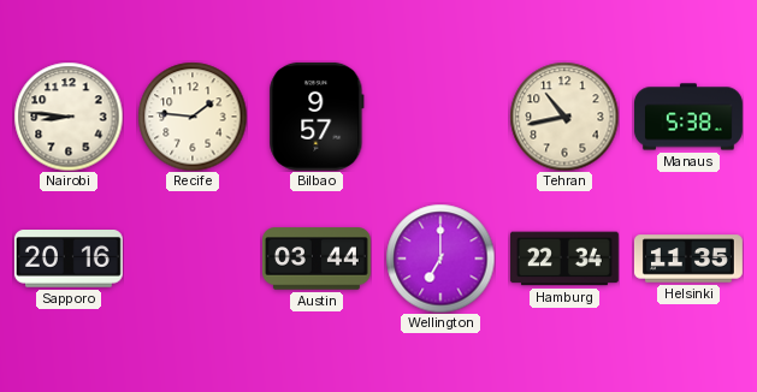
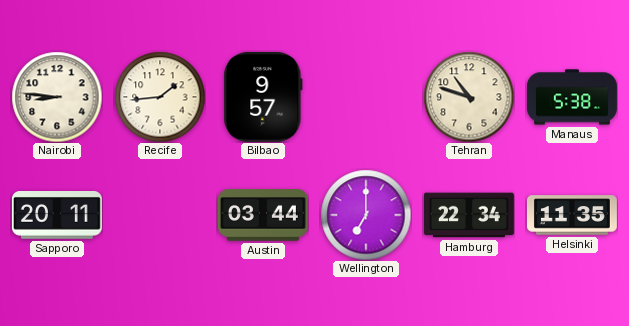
Recife: 1:46 -> 1:44
Tehran: 10:43 -> 10:48
Sapporo: 20:16 -> 20:11
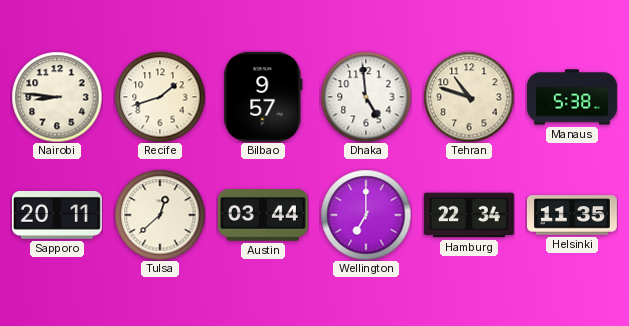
Recife: 1:44 -> 1:42
Dhaka: none -> 4:59
Tulsa: none -> 12:38
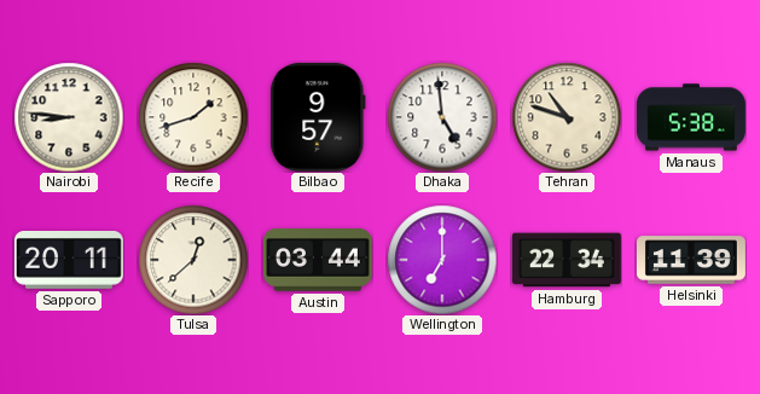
Helsinki: 11:35 -> 11:39
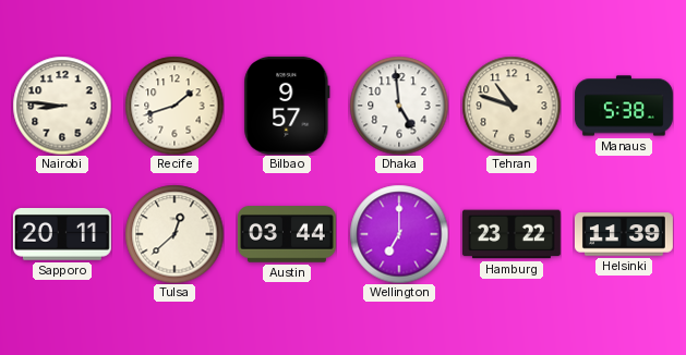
Hamburg: 22:34 -> 23:22
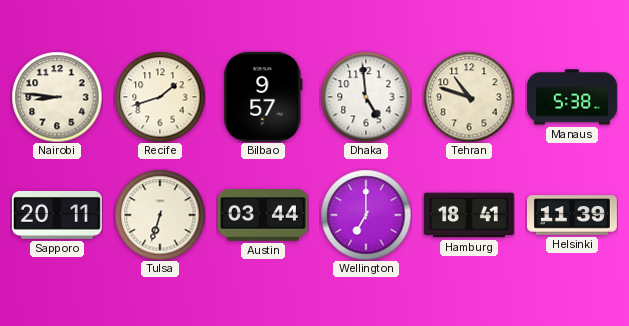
Tulsa: 12:38 -> 6:33
Hamburg: 23:22 -> 18:41
